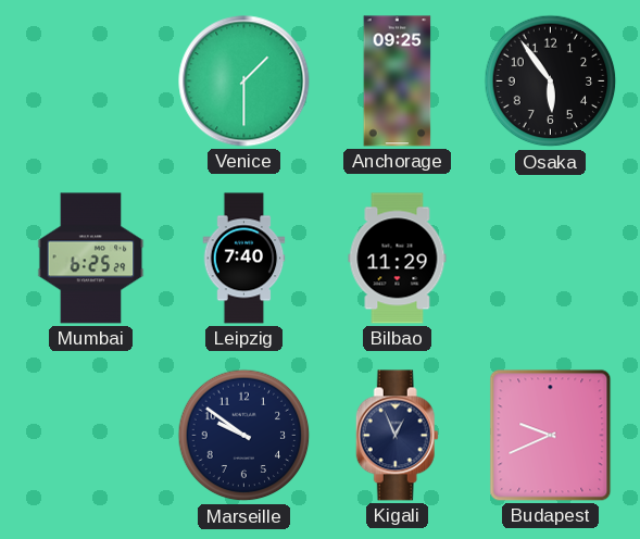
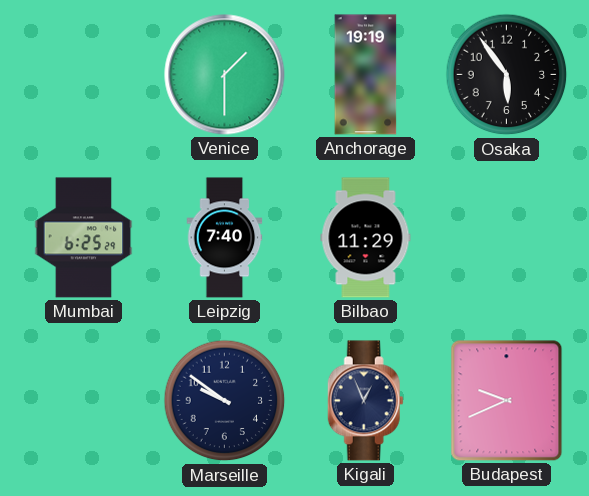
Anchorage: 09:25 -> 19:19
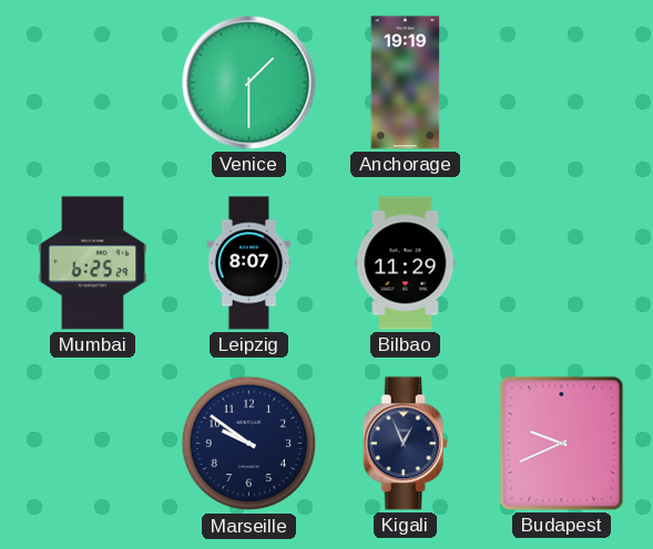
Osaka: 5:54 -> none
Leipzig: 7:40 -> 8:07
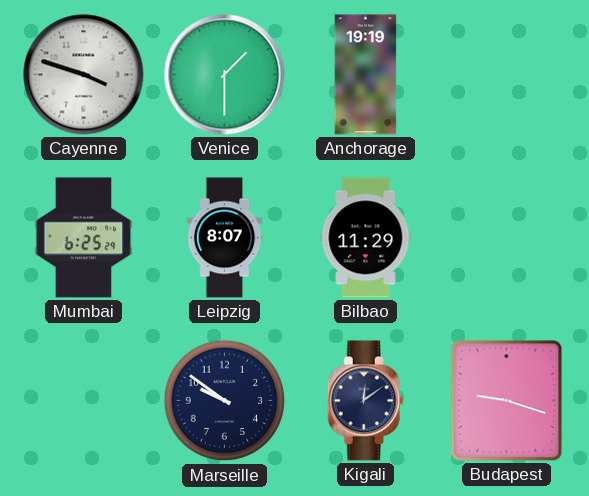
Cayenne: none -> 3:48
Kigali: 12:56 -> 12:09
Budapest: 9:41 -> 9:18
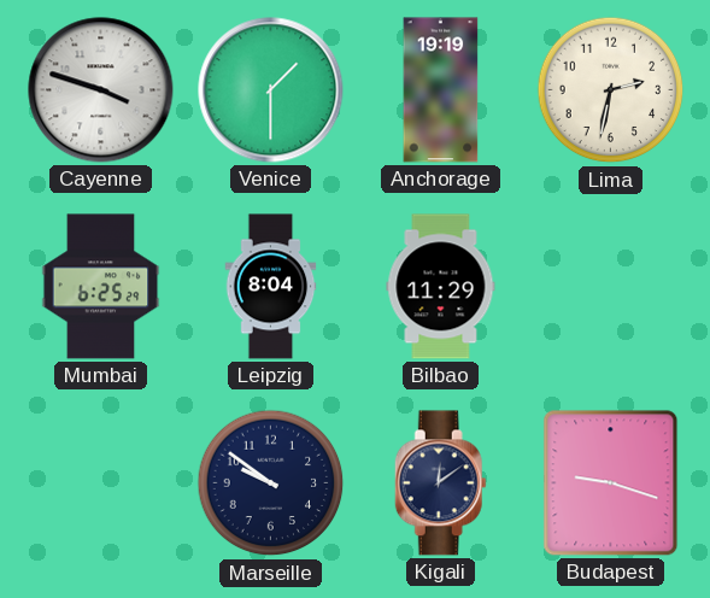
Lima: none -> 2:32
Leipzig: 8:07 -> 8:04
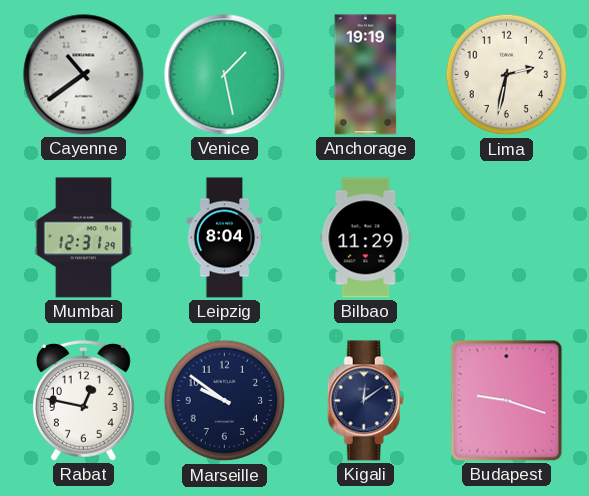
Cayenne: 3:48 -> 10:39
Venice: 1:30 -> 1:28
Mumbai: 6:25 -> 12:31
Rabat: none -> 12:47
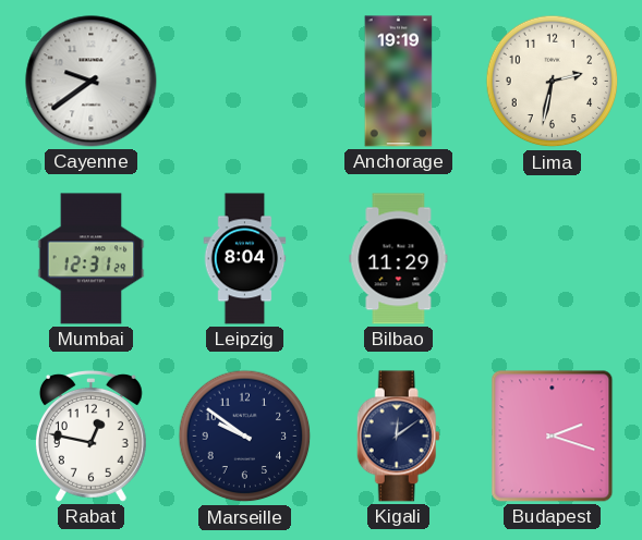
Cayenne: 10:39 -> 9:39
Venice: 1:28 -> none
Budapest: 9:18 -> 2:18
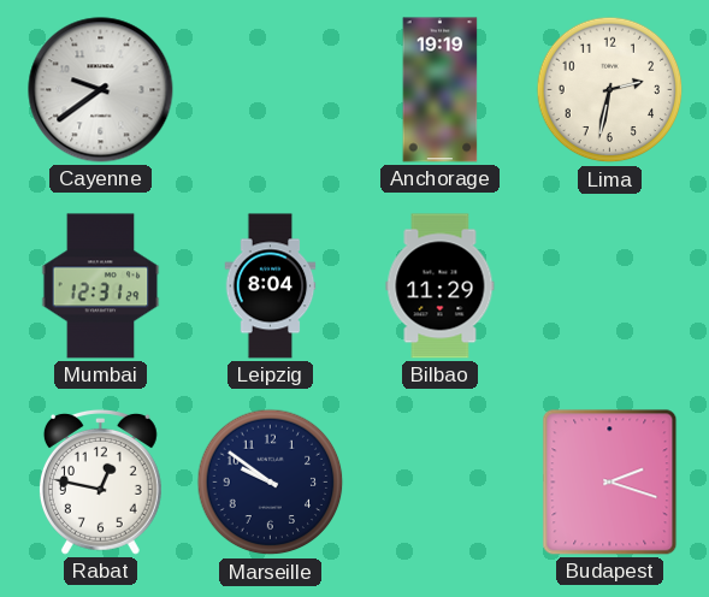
Kigali: 12:09 -> none
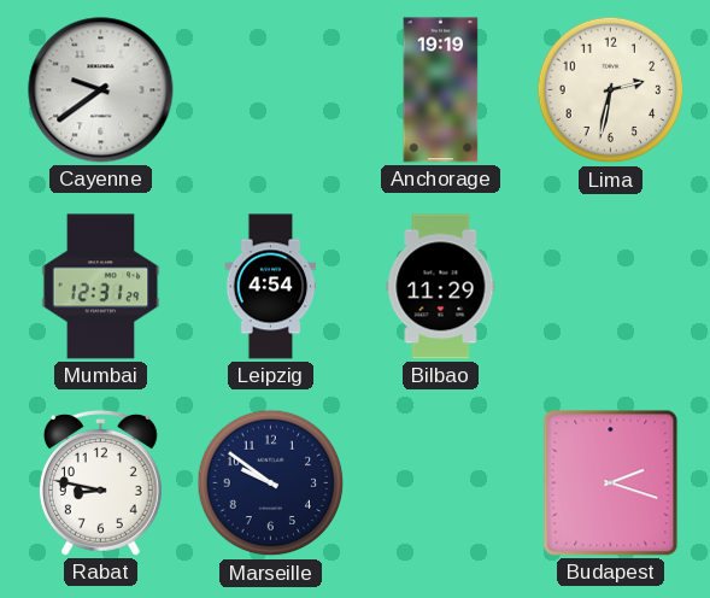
Leipzig: 8:04 -> 4:54
Rabat: 12:47 -> 8:47
